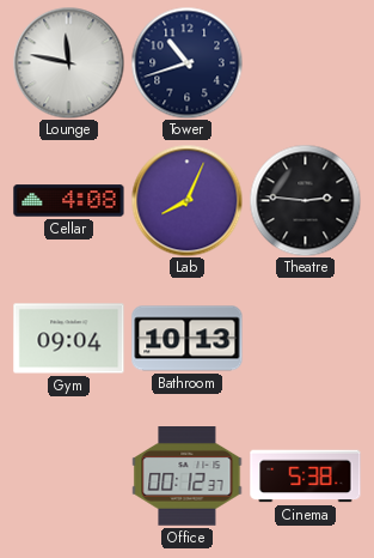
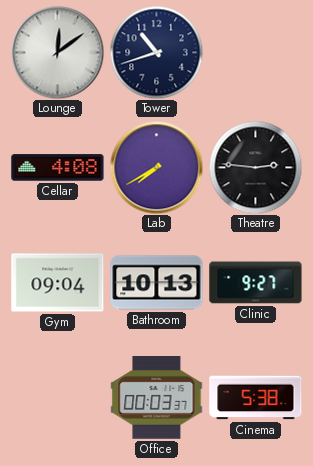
Lounge: 11:47 -> 12:09
Lab: 8:04 -> 7:40
Clinic: none -> 9:27
Office: 00:12 -> 00:03
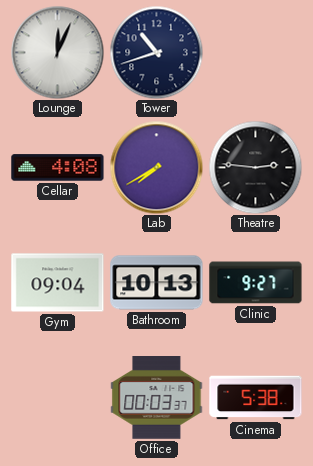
Lounge: 12:09 -> 12:04
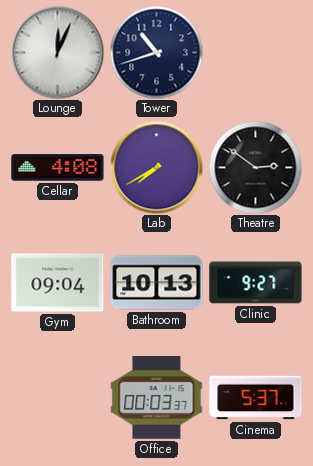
Theatre: 2:46 -> 2:51
Cinema: 5:38 -> 5:37
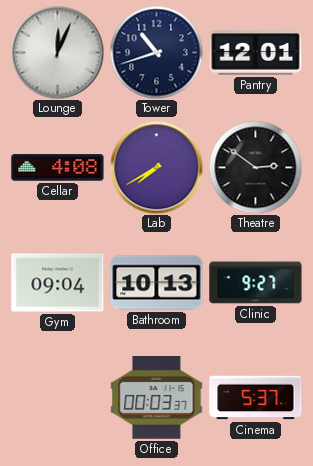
Pantry: none -> 12:01
